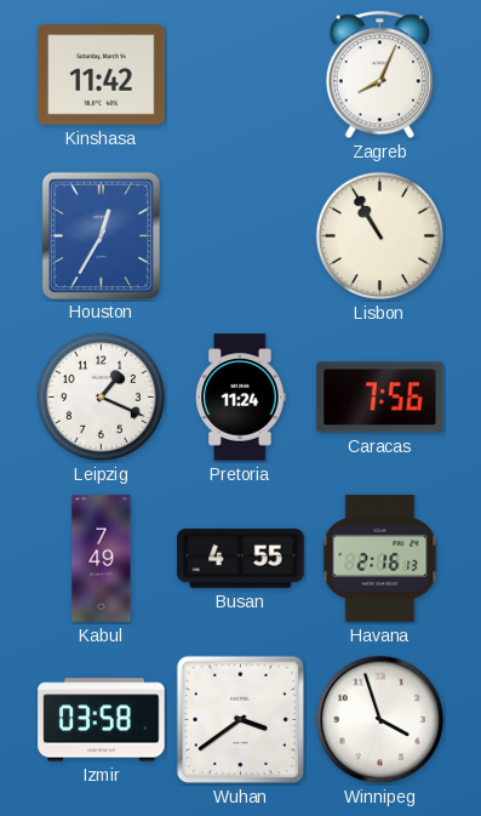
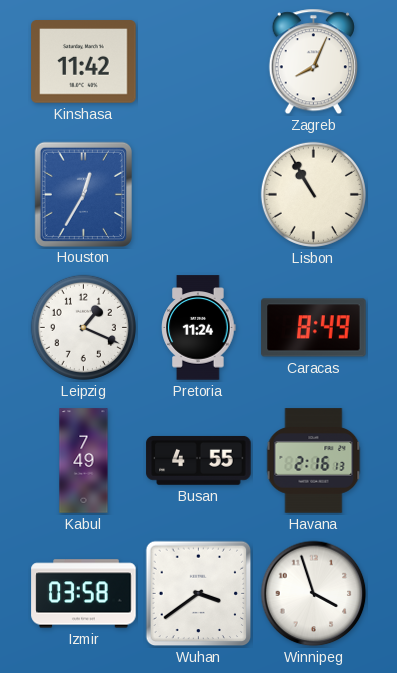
Caracas: 7:56 -> 8:49
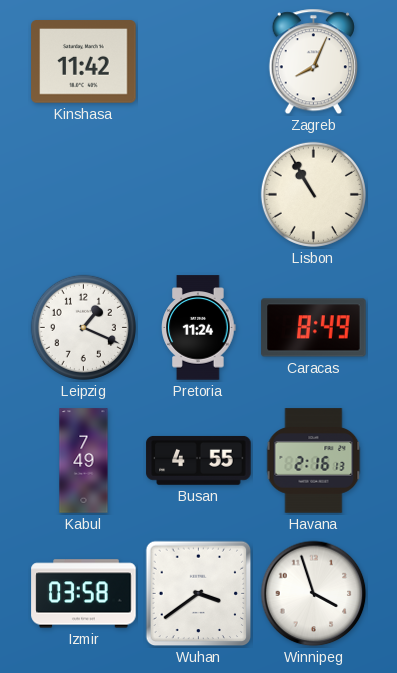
Houston: 12:35 -> none
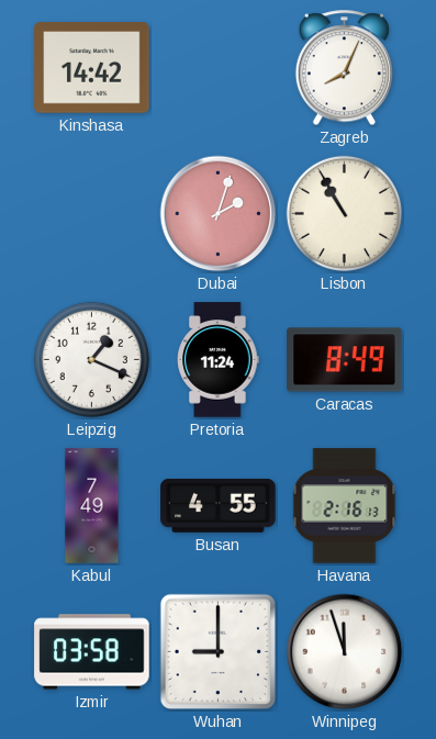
Kinshasa: 11:42 -> 14:42
Dubai: none -> 2:03
Wuhan: 3:39 -> 9:00
Winnipeg: 3:57 -> 11:57
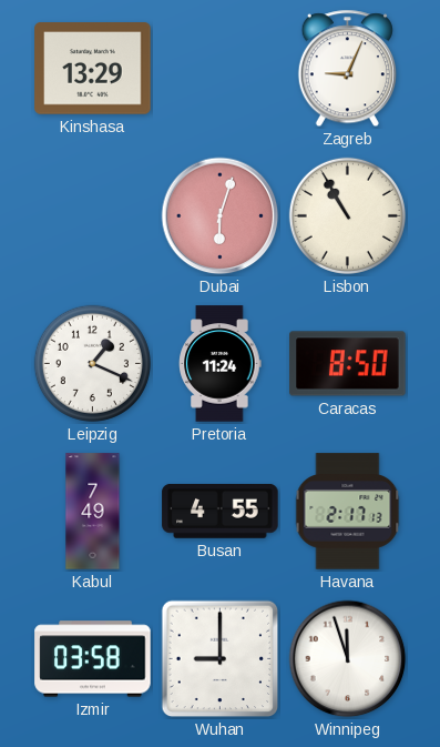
Kinshasa: 14:42 -> 13:29
Zagreb: 8:04 -> 9:04
Dubai: 2:03 -> 6:03
Caracas: 8:49 -> 8:50
Havana: 2:16 -> 2:17
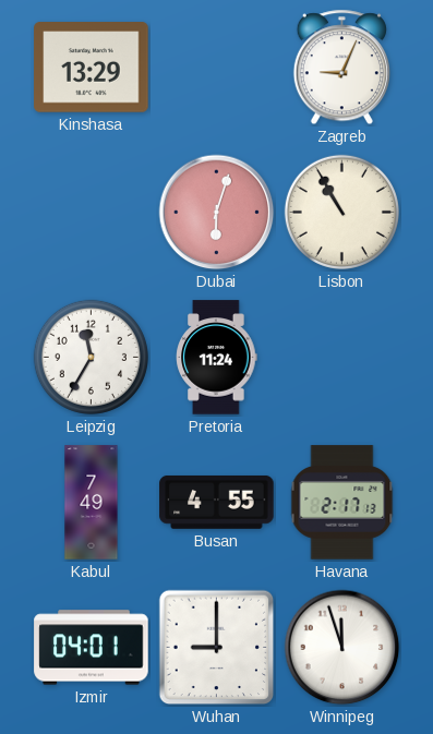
Leipzig: 1:19 -> 11:35
Caracas: 8:50 -> none
Izmir: 03:58 -> 04:01
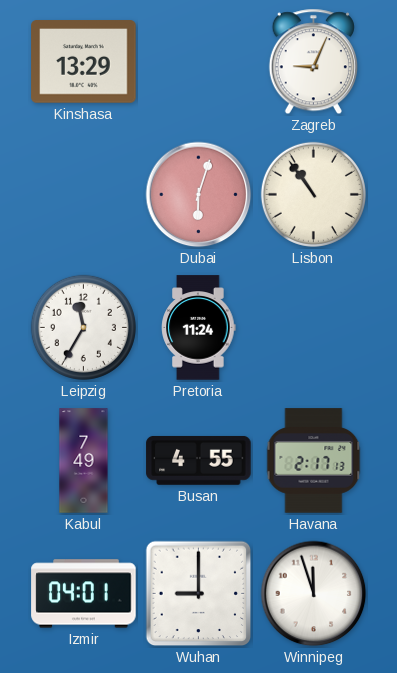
Lisbon: 10:55 -> 10:54
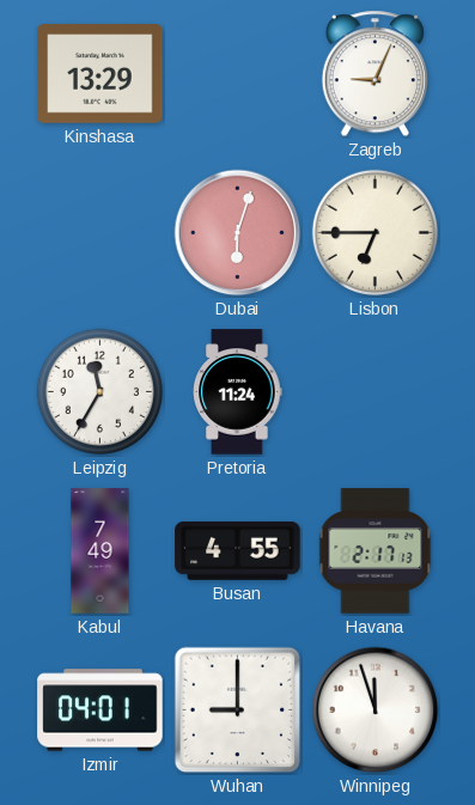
Lisbon: 10:54 -> 6:45
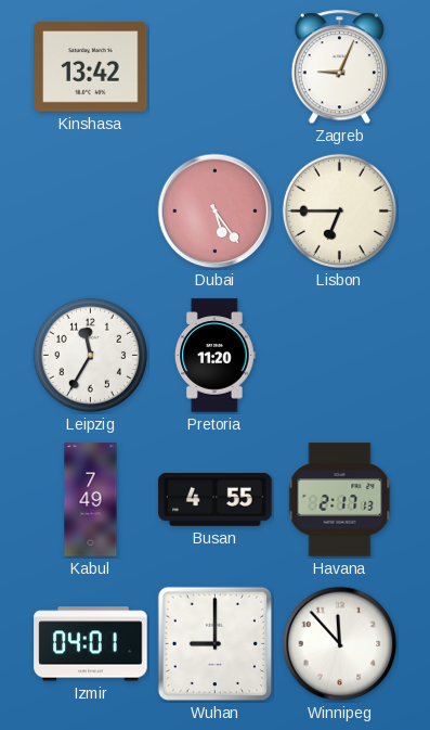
Kinshasa: 13:29 -> 13:42
Dubai: 6:03 -> 5:24
Pretoria: 11:24 -> 11:20
Winnipeg: 11:57 -> 11:53
